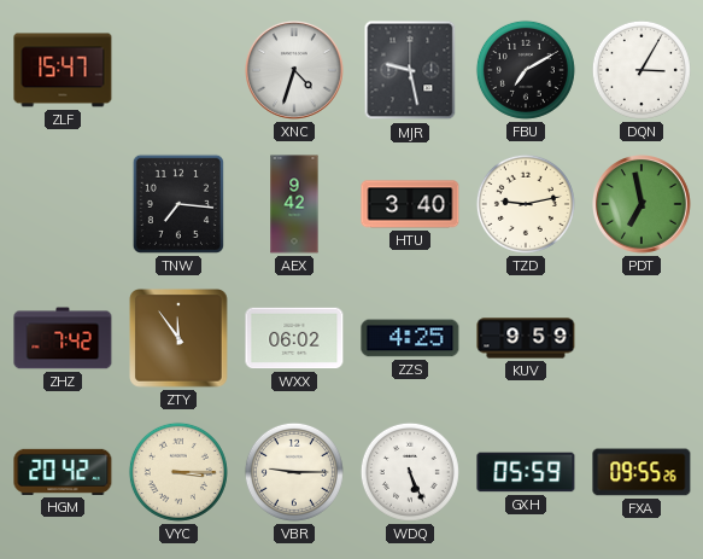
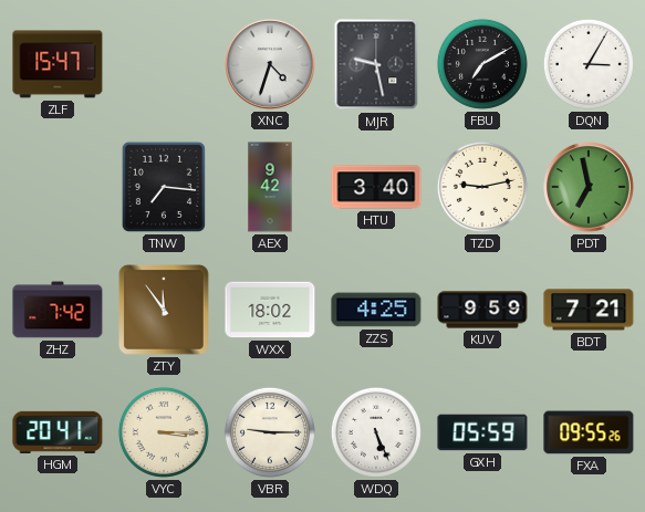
WXX: 06:02 -> 18:02
BDT: none -> 7:21
HGM: 20:42 -> 20:41
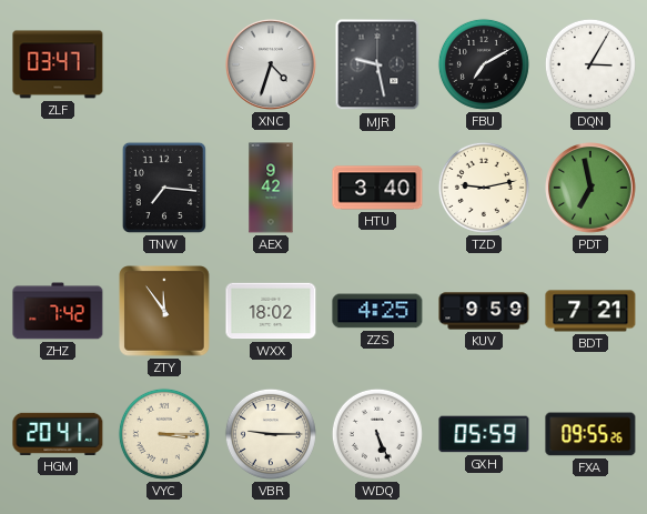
ZLF: 15:47 -> 03:47
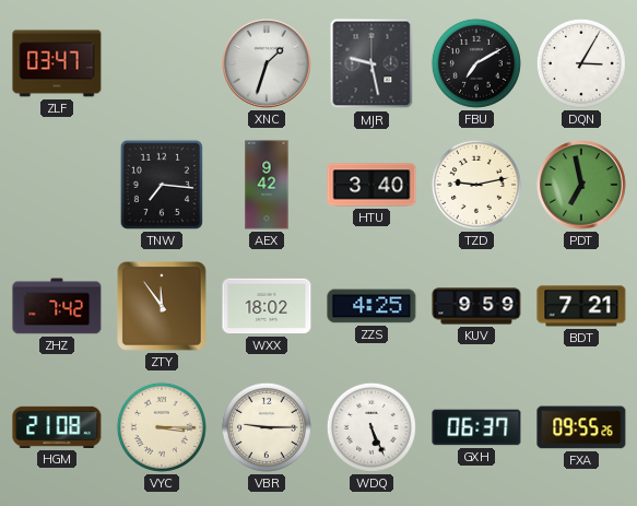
XNC: 4:33 -> 1:33
HGM: 20:41 -> 21:08
GXH: 05:59 -> 06:37
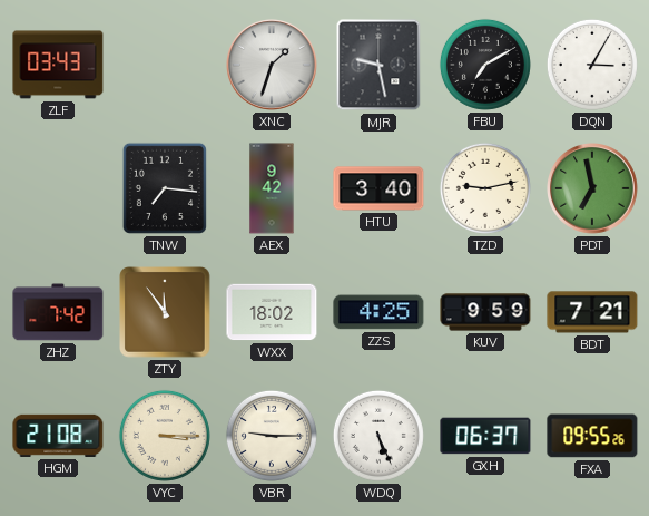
ZLF: 03:47 -> 03:43
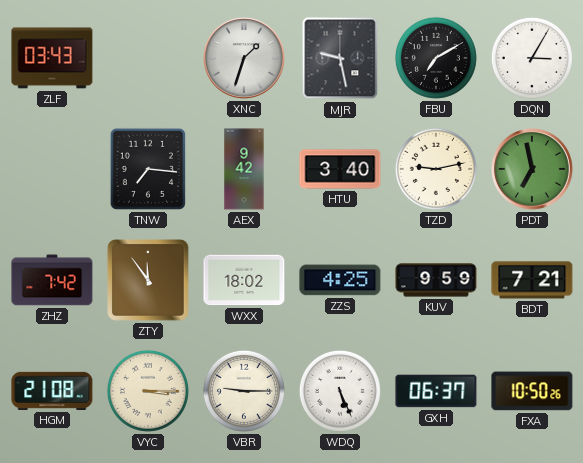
FXA: 09:55 -> 10:50
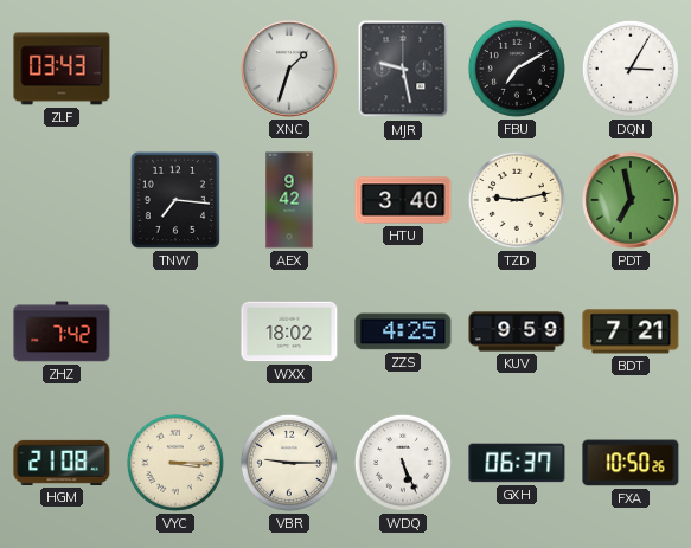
ZTY: 11:54 -> none
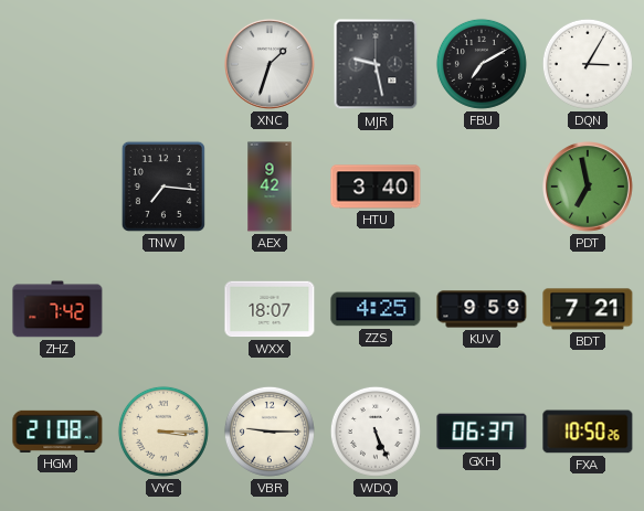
ZLF: 03:43 -> none
TZD: 9:13 -> none
WXX: 18:02 -> 18:07
